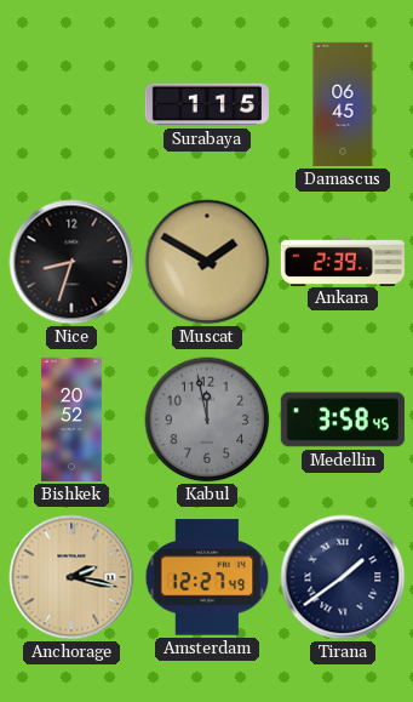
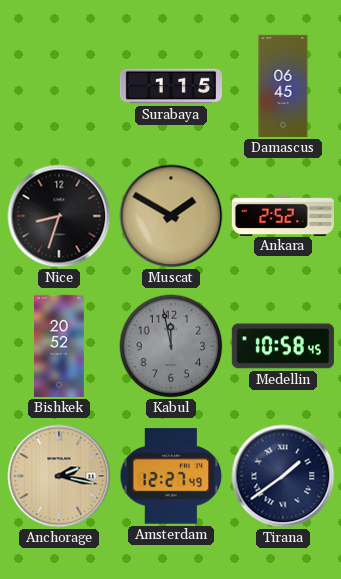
Ankara: 2:39 -> 2:52
Medellin: 3:58 -> 10:58
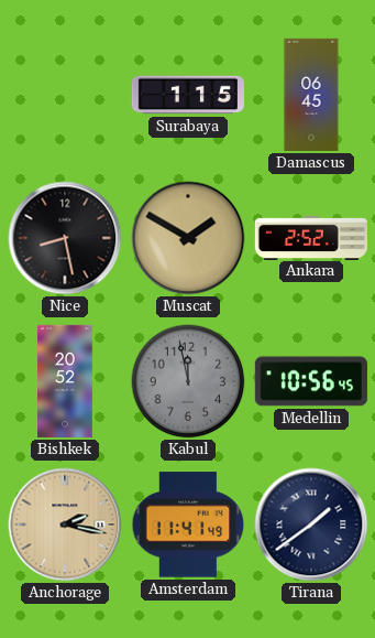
Nice: 8:33 -> 8:28
Medellin: 10:58 -> 10:56
Amsterdam: 12:27 -> 11:41
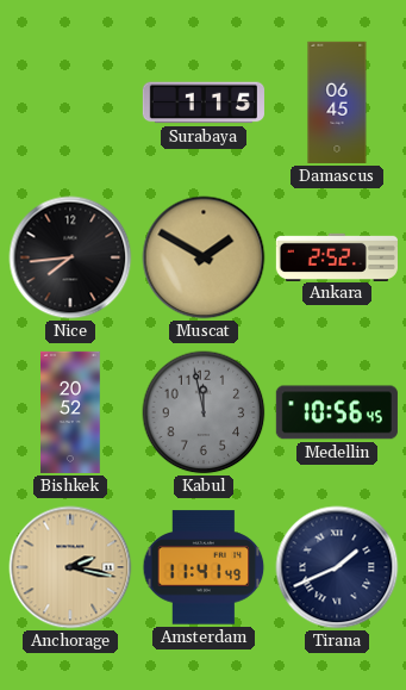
Nice: 8:28 -> 7:44
Tirana: 1:39 -> 1:41
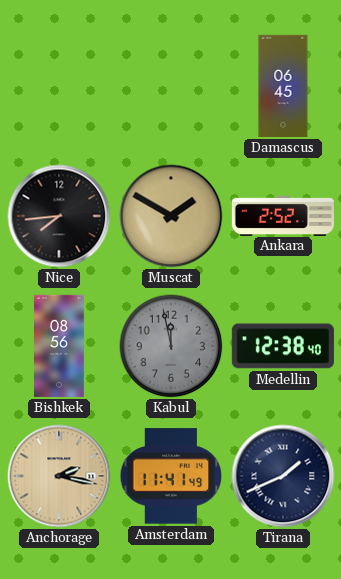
Surabaya: 1:15 -> none
Bishkek: 20:52 -> 08:56
Medellin: 10:56 -> 12:38
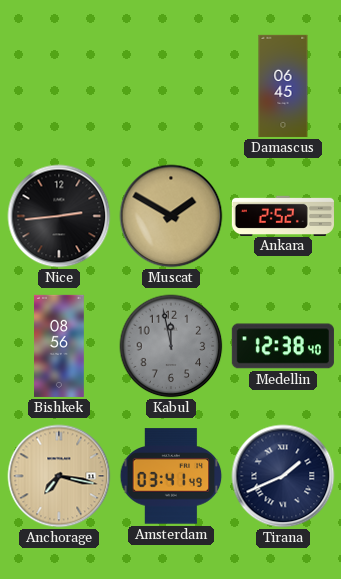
Nice: 7:44 -> 2:44
Anchorage: 2:17 -> 7:17
Amsterdam: 11:41 -> 03:41
